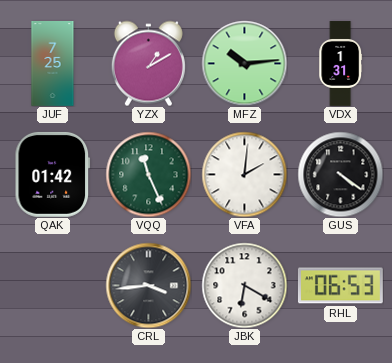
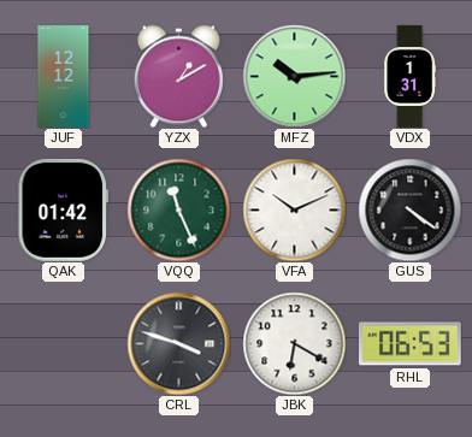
JUF: 7:25 -> 12:12
VFA: 2:01 -> 10:11
CRL: 3:44 -> 3:48
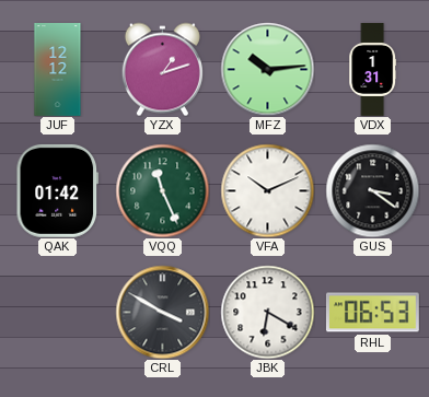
YZX: 1:10 -> 1:12
GUS: 4:21 -> 3:21
CRL: 3:48 -> 3:50
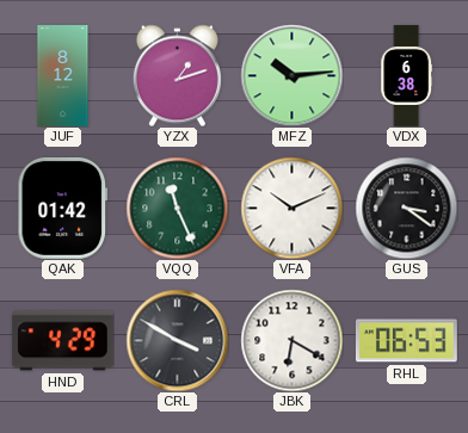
JUF: 12:12 -> 8:12
VDX: 1:31 -> 6:38
HND: none -> 4:29
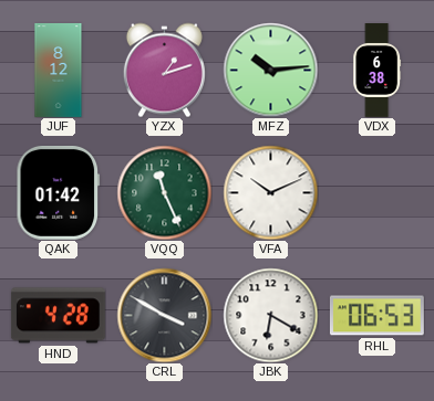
GUS: 3:21 -> none
HND: 4:29 -> 4:28
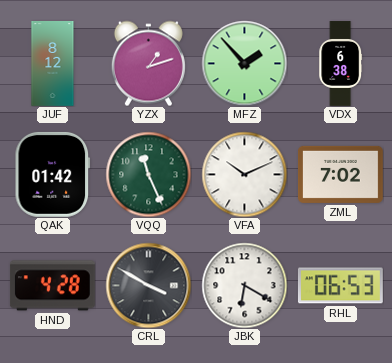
MFZ: 10:14 -> 1:53
ZML: none -> 7:02
